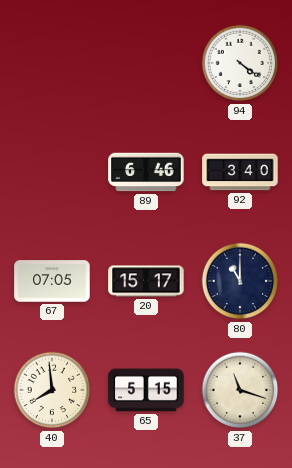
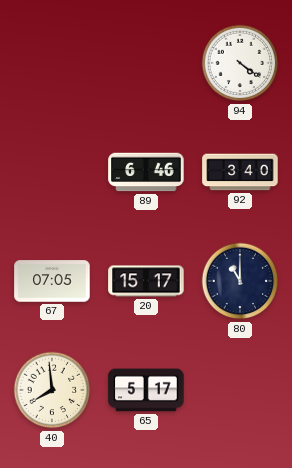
65: 5:15 -> 5:17
37: 11:18 -> none
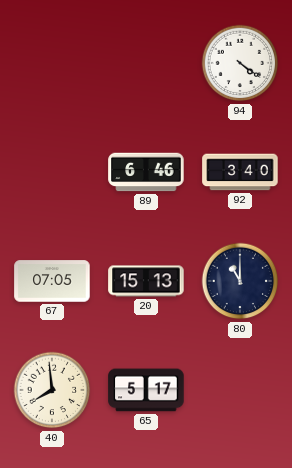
20: 15:17 -> 15:13
